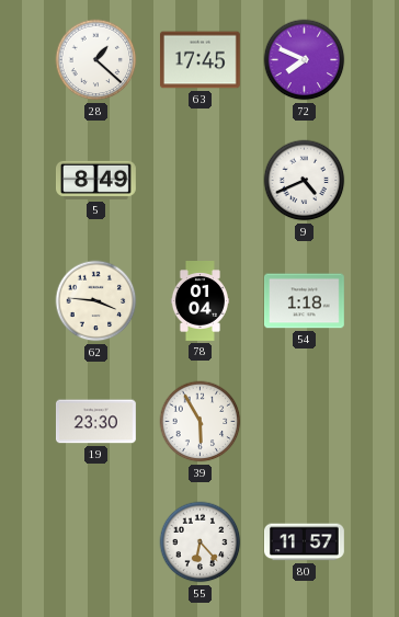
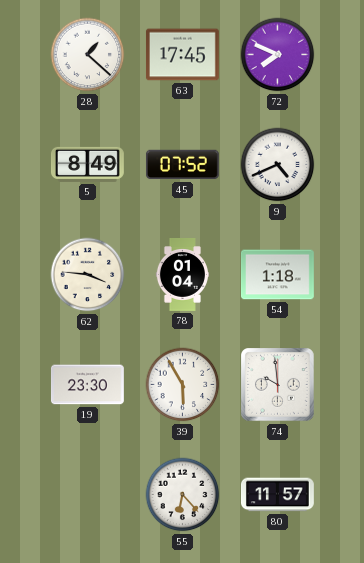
45: none -> 07:52
74: none -> 9:59
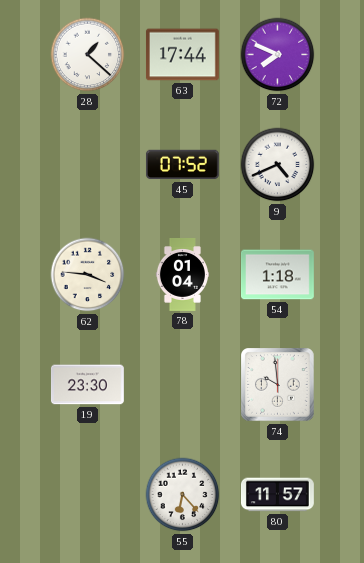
63: 17:45 -> 17:44
5: 8:49 -> none
39: 5:55 -> none
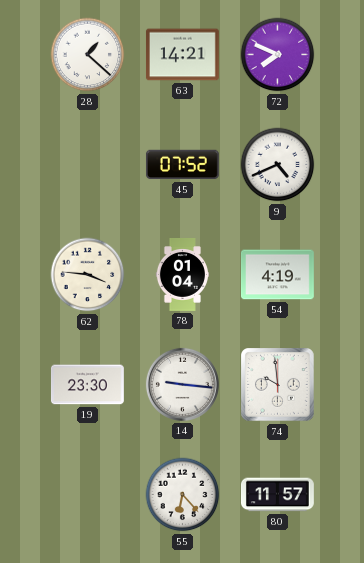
63: 17:44 -> 14:21
54: 1:18 -> 4:19
14: none -> 9:16
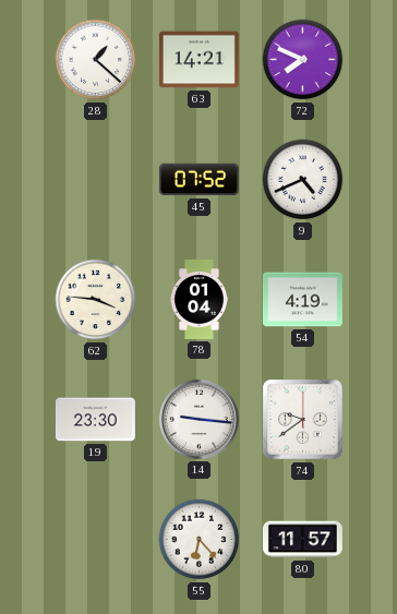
74: 9:59 -> 9:39
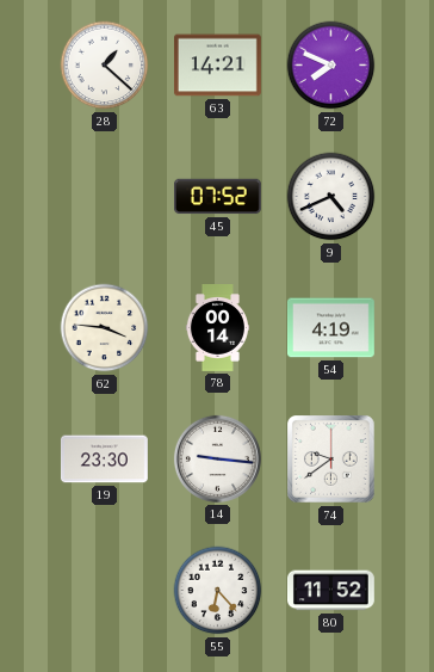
78: 01:04 -> 00:14
80: 11:57 -> 11:52
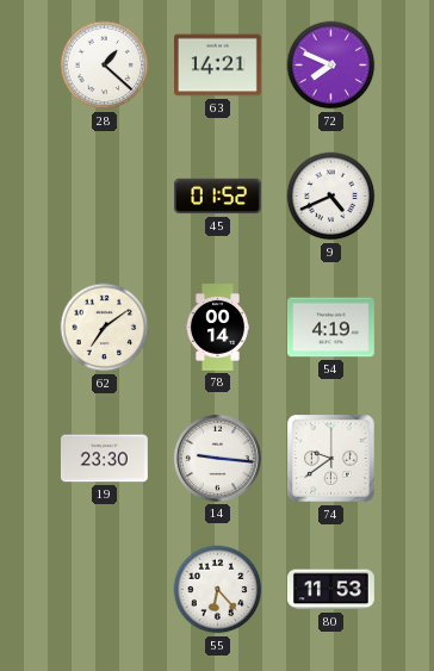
45: 07:52 -> 01:52
62: 3:46 -> 7:09
80: 11:52 -> 11:53
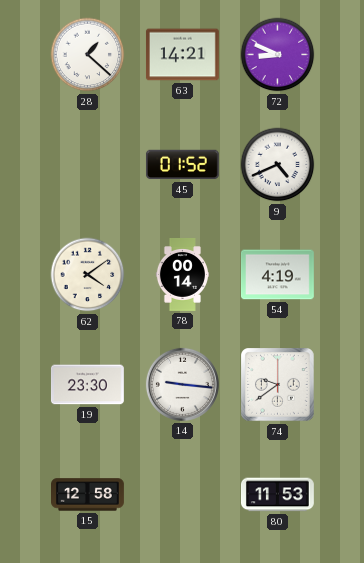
72: 7:49 -> 8:49
62: 7:09 -> 4:09
15: none -> 12:58
55: 6:23 -> none
